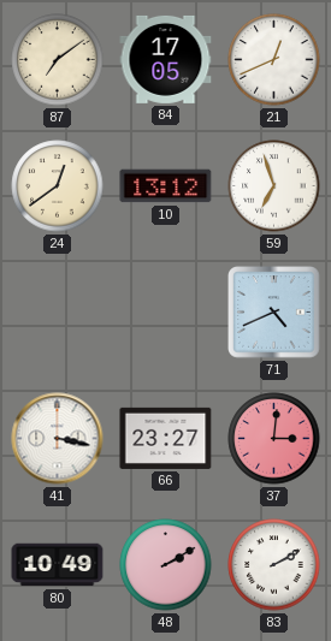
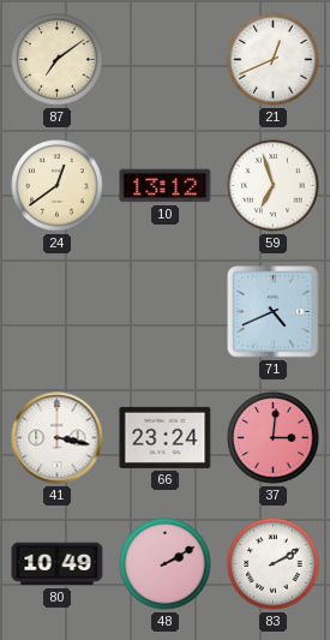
84: 17:05 -> none
66: 23:27 -> 23:24
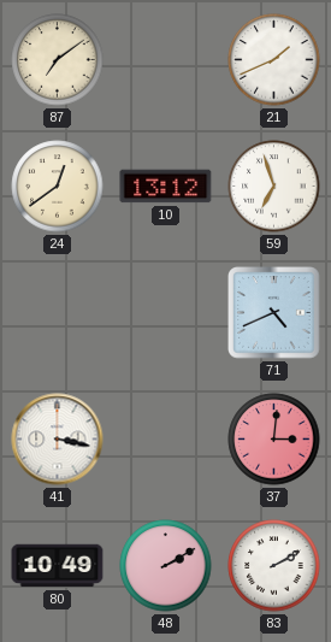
21: 12:41 -> 1:41
66: 23:24 -> none
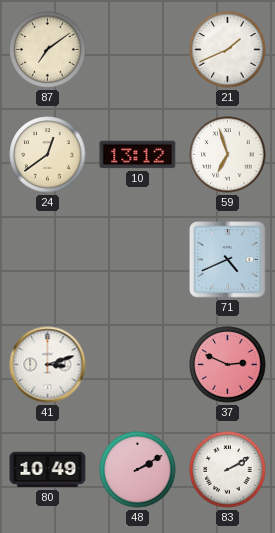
41: 3:17 -> 3:12
37: 3:01 -> 2:49
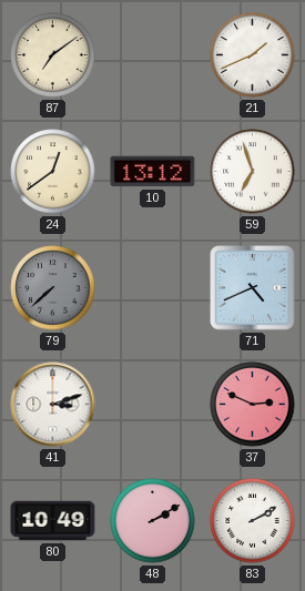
79: none -> 7:38
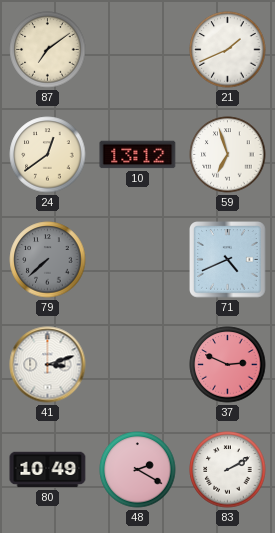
48: 2:10 -> 2:20
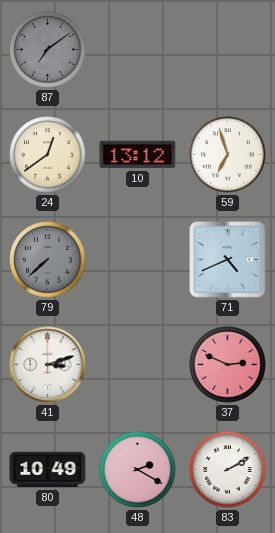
87 dial: cream -> grey
21: 1:41 -> none
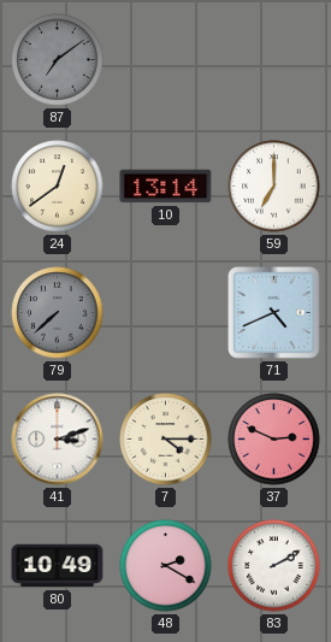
10: 13:12 -> 13:14
59: 6:57 -> 7:00
7: none -> 4:15
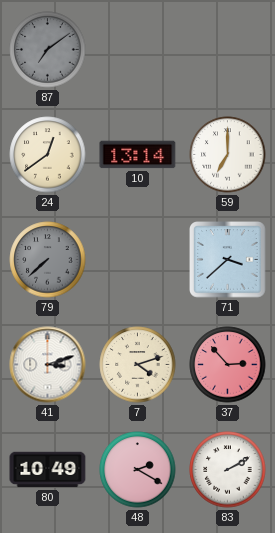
71: 4:41 -> 3:38
7: 4:15 -> 4:12
37: 2:49 -> 2:53
